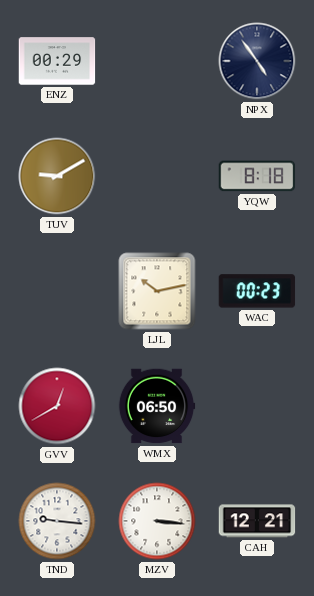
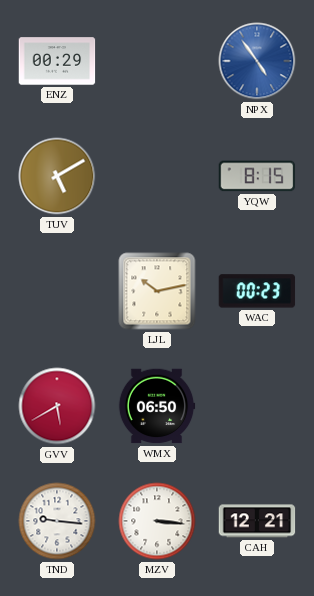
NPX dial: navy -> blue
TUV: 9:10 -> 5:10
YQW: 8:18 -> 8:15
GVV: 12:40 -> 5:40
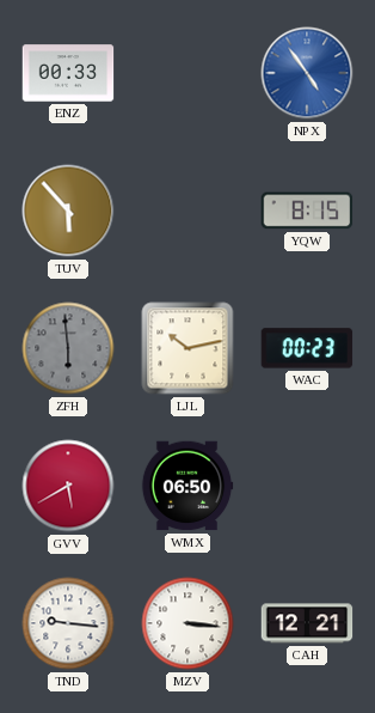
ENZ: 00:29 -> 00:33
TUV: 5:10 -> 5:53
ZFH: none -> 5:59
